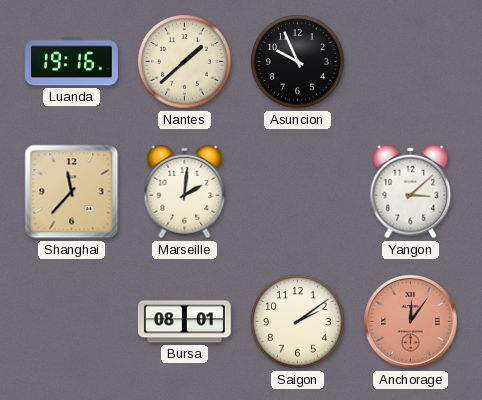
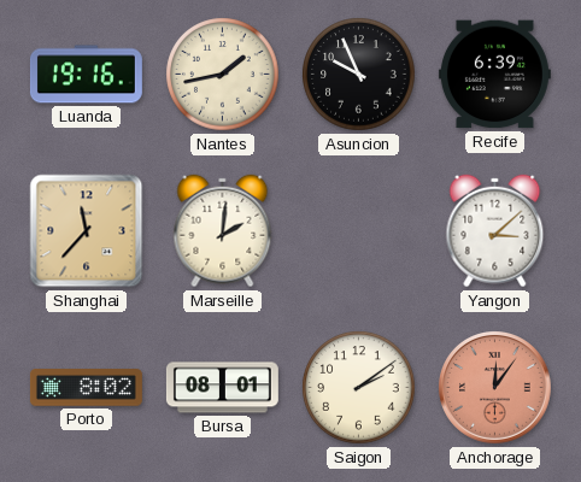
Nantes: 1:38 -> 1:43
Recife: none -> 6:39
Porto: none -> 8:02
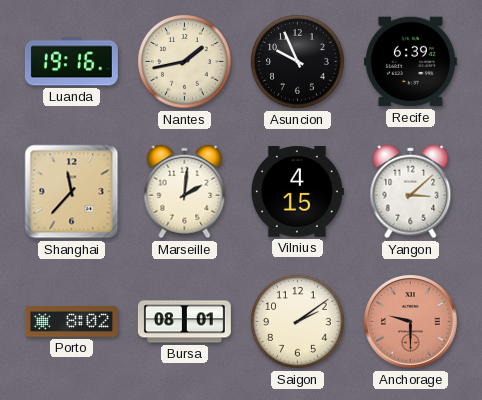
Vilnius: none -> 4:15
Anchorage: 12:06 -> 9:30
